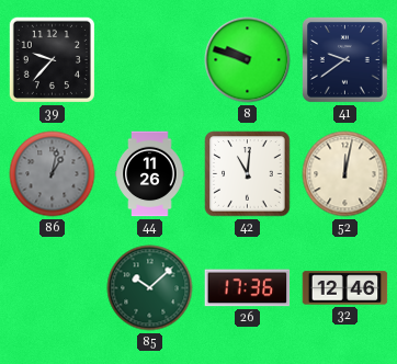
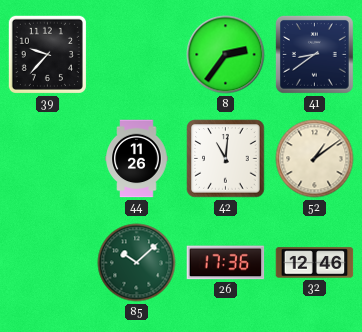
8: 9:48 -> 2:36
41: 9:39 -> 8:39
86: 1:02 -> none
52: 12:02 -> 1:09
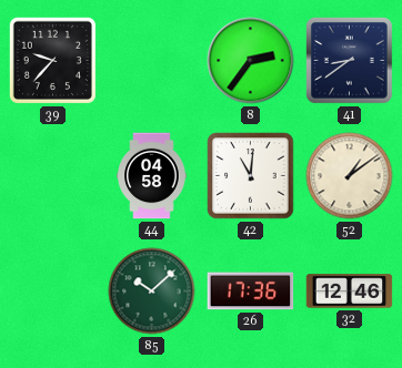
44: 11:26 -> 04:58
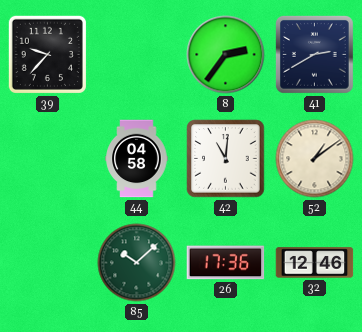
41: 8:39 -> 2:40
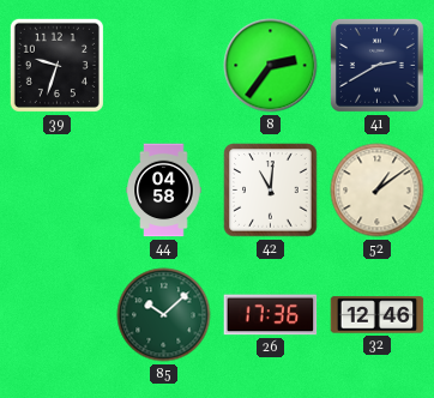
39: 9:37 -> 9:33
